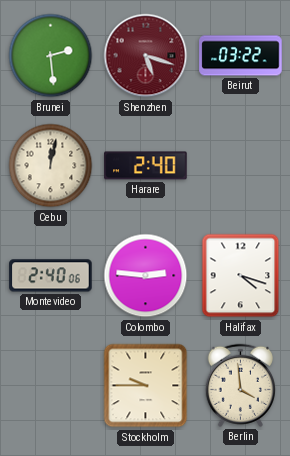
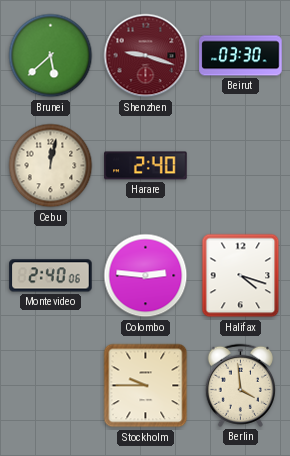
Brunei: 2:29 -> 5:38
Shenzhen: 5:18 -> 9:18
Beirut: 03:22 -> 03:30
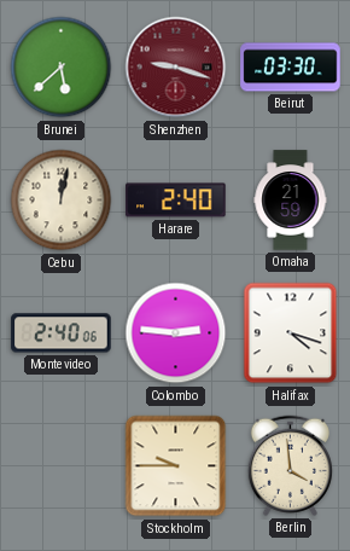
Omaha: none -> 21:59
